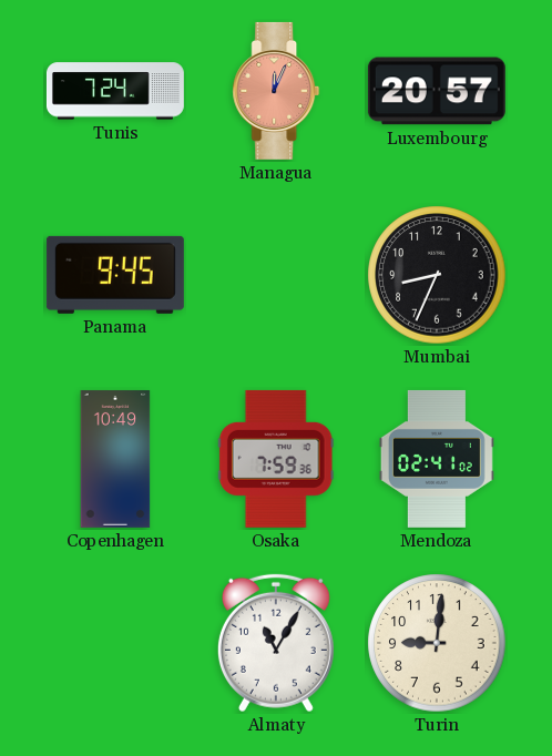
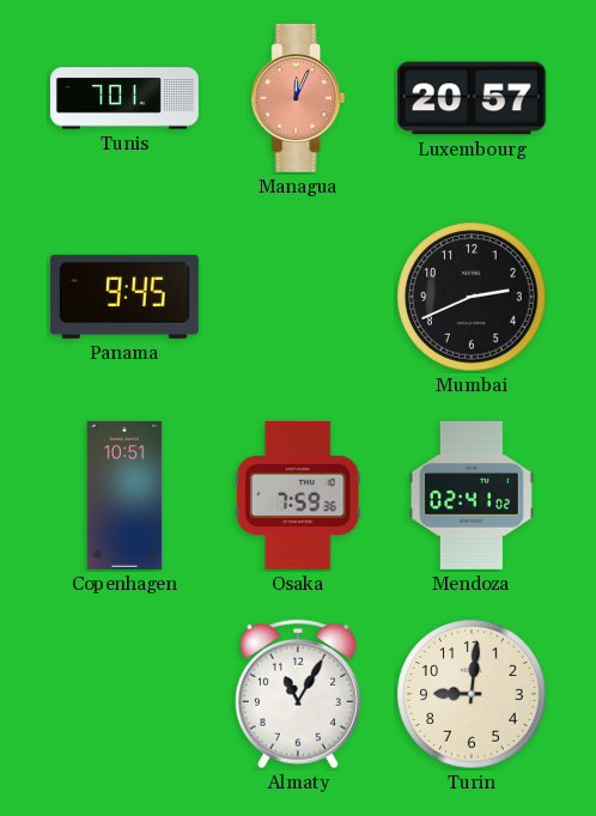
Tunis: 7:24 -> 7:01
Mumbai: 8:34 -> 2:41
Copenhagen: 10:49 -> 10:51
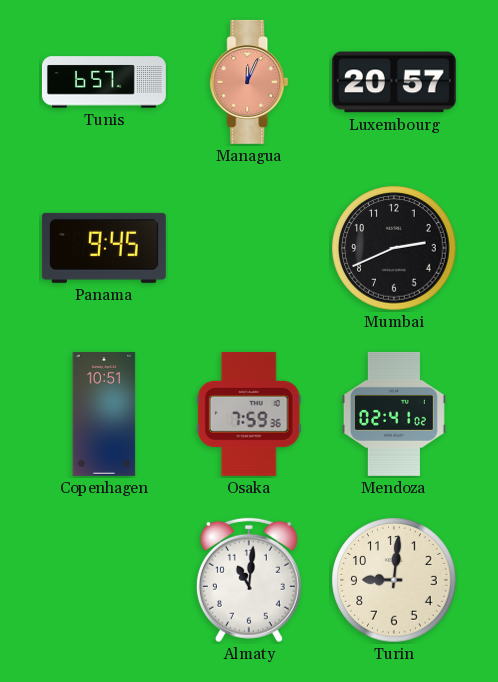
Tunis: 7:01 -> 6:57
Almaty: 11:05 -> 11:01
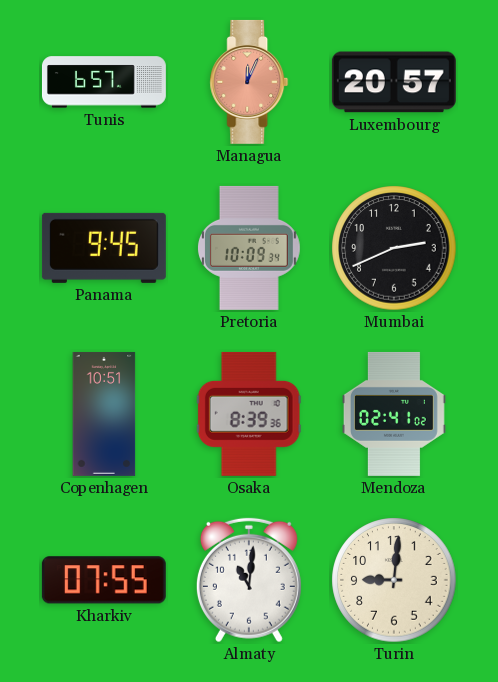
Pretoria: none -> 10:09
Osaka: 7:59 -> 8:39
Kharkiv: none -> 07:55
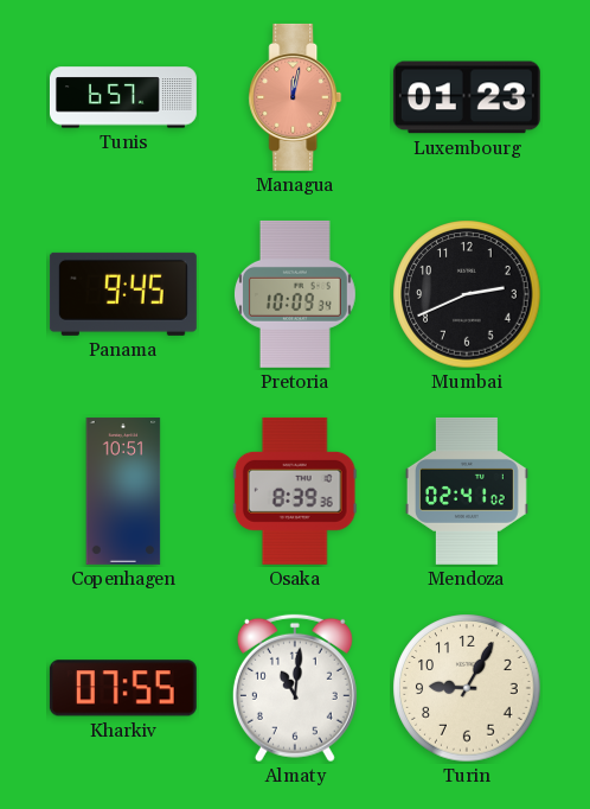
Managua: 12:04 -> 12:02
Luxembourg: 20:57 -> 01:23
Turin: 9:01 -> 9:05
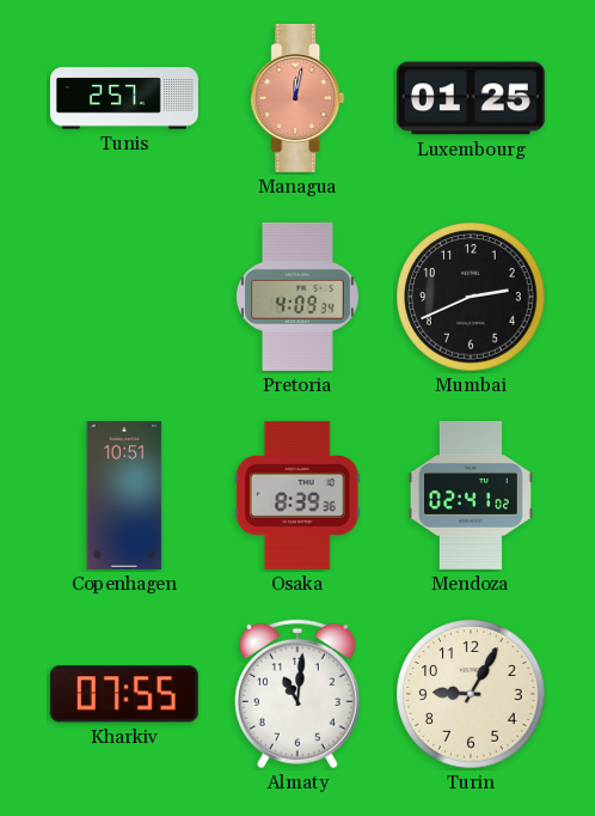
Tunis: 6:57 -> 2:57
Luxembourg: 01:23 -> 01:25
Panama: 9:45 -> none
Pretoria: 10:09 -> 4:09
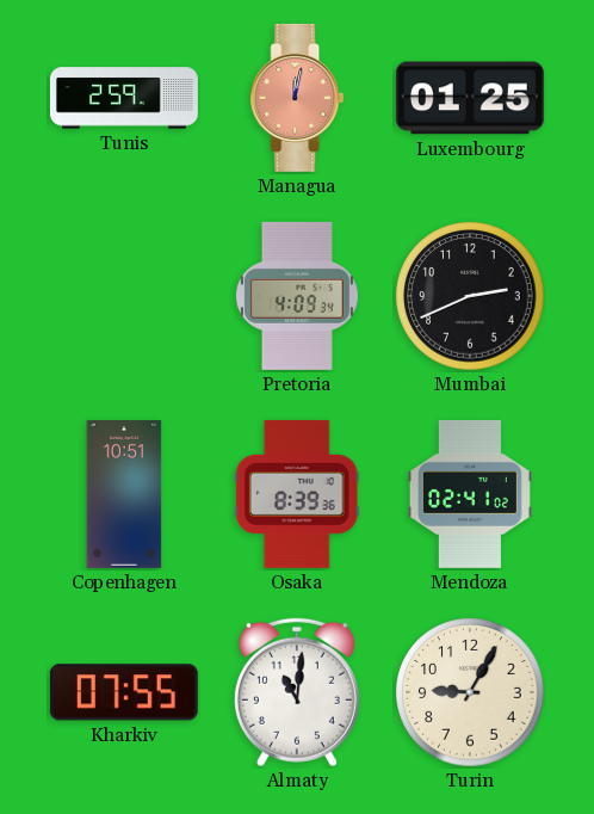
Tunis: 2:57 -> 2:59
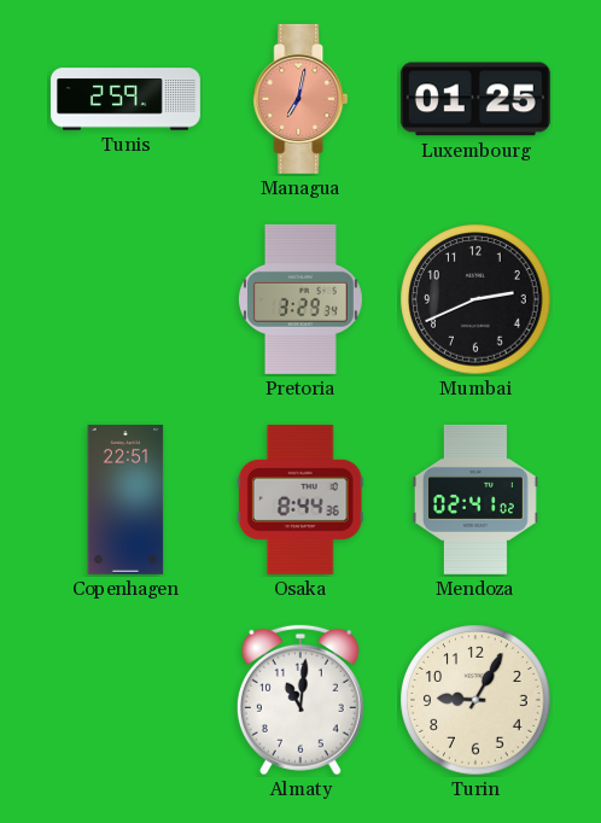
Managua: 12:02 -> 7:02
Pretoria: 4:09 -> 3:29
Copenhagen: 10:51 -> 22:51
Osaka: 8:39 -> 8:44
Kharkiv: 07:55 -> none
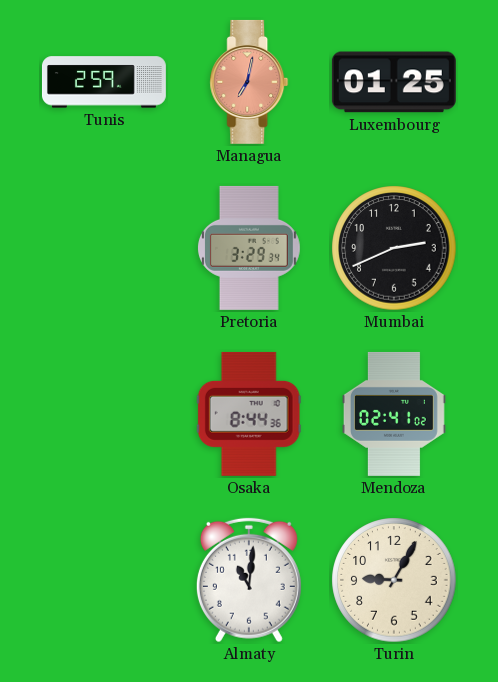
Copenhagen: 22:51 -> none
